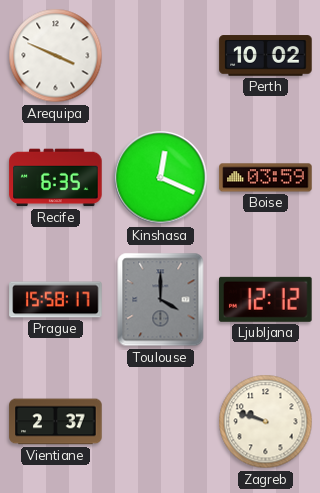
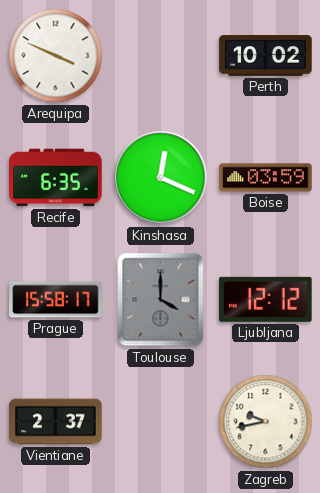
Zagreb: 9:48 -> 9:43
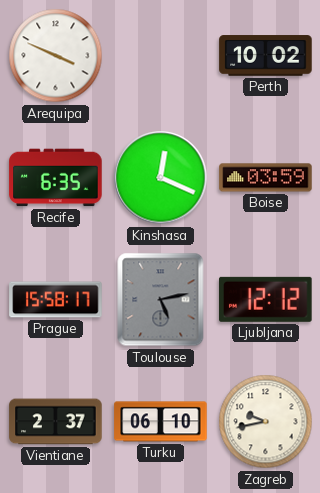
Toulouse: 4:00 -> 5:13
Turku: none -> 06:10
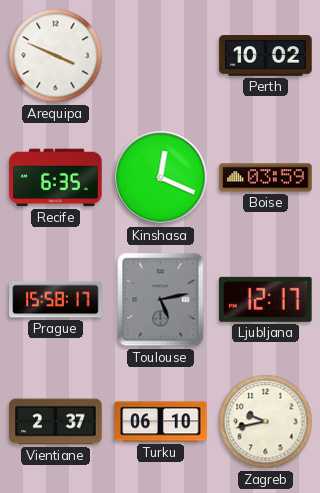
Ljubljana: 12:12 -> 12:17
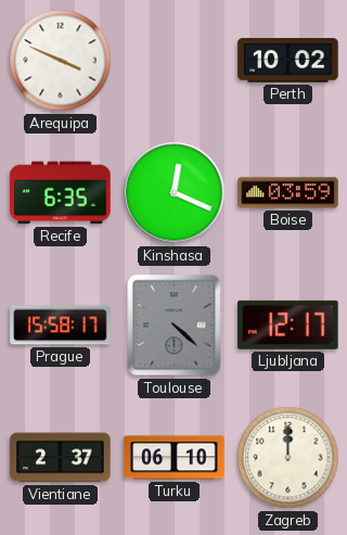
Toulouse: 5:13 -> 4:22
Zagreb: 9:43 -> 12:00
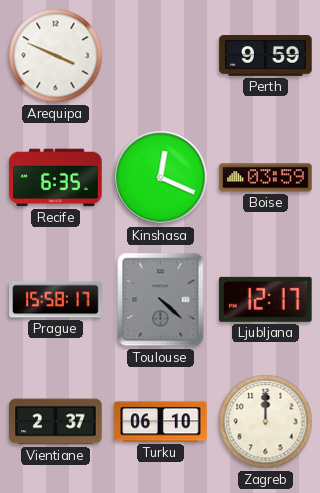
Perth: 10:02 -> 9:59
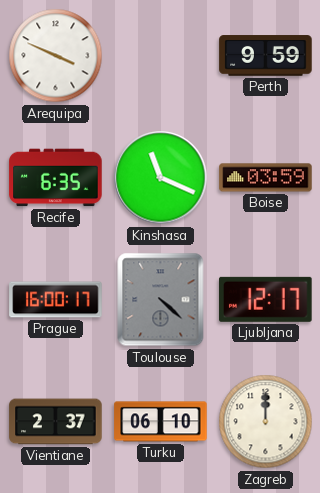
Kinshasa: 12:19 -> 11:19
Prague: 15:58 -> 16:00
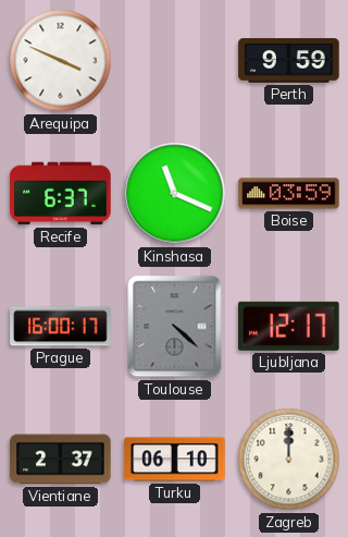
Recife: 6:35 -> 6:37
